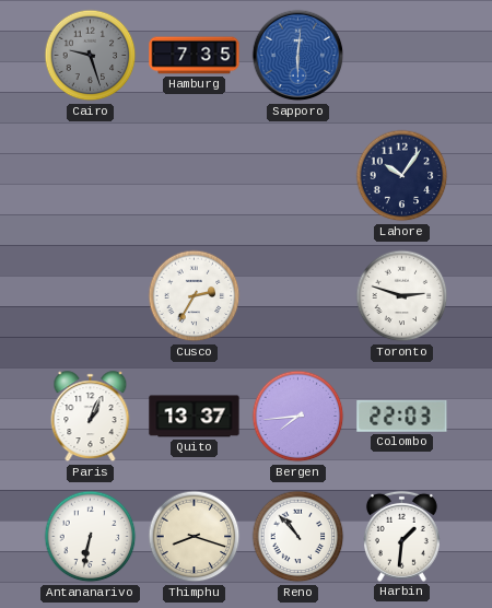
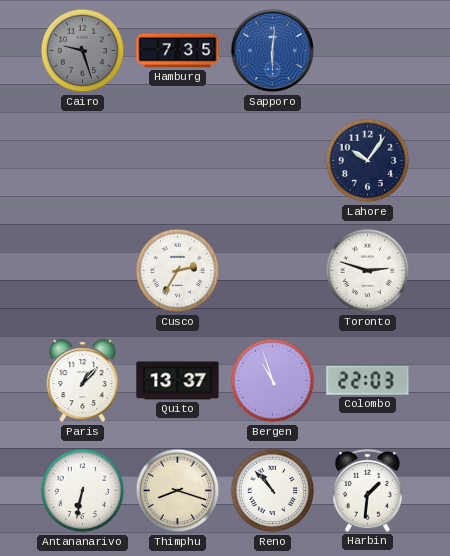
Paris: 1:04 -> 1:07
Bergen: 7:44 -> 10:57
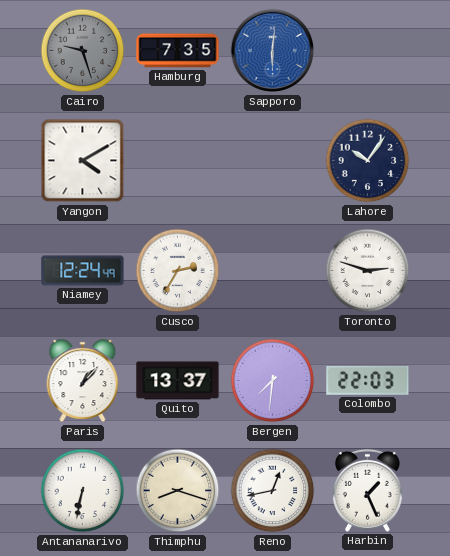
Yangon: none -> 4:10
Niamey: none -> 12:24
Bergen: 10:57 -> 7:31
Reno: 10:53 -> 12:43
Harbin: 1:31 -> 1:26
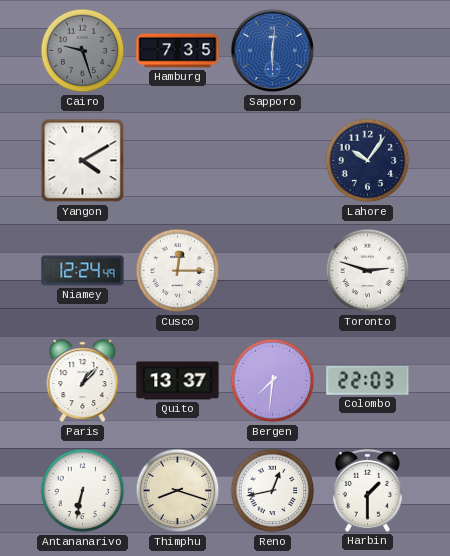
Cusco: 2:35 -> 12:15
Harbin: 1:26 -> 1:30
